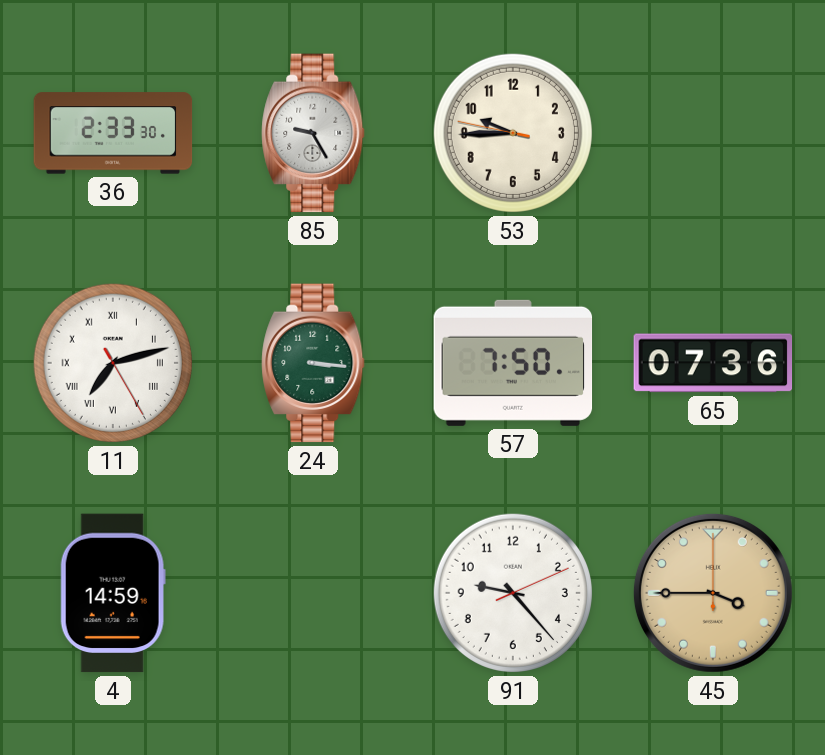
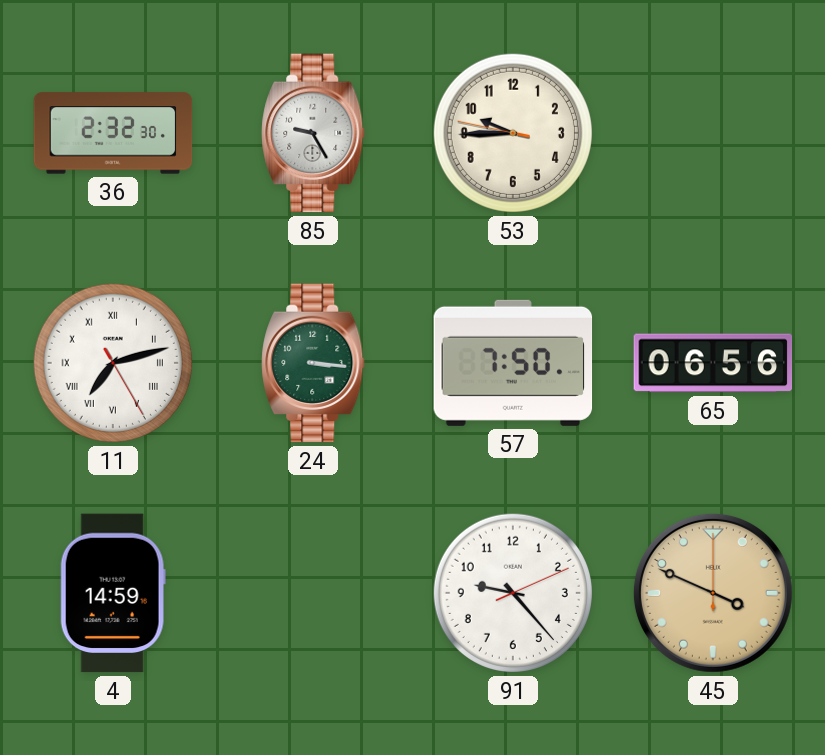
36: 2:33 -> 2:32
65: 07:36 -> 06:56
45: 3:45 -> 3:49
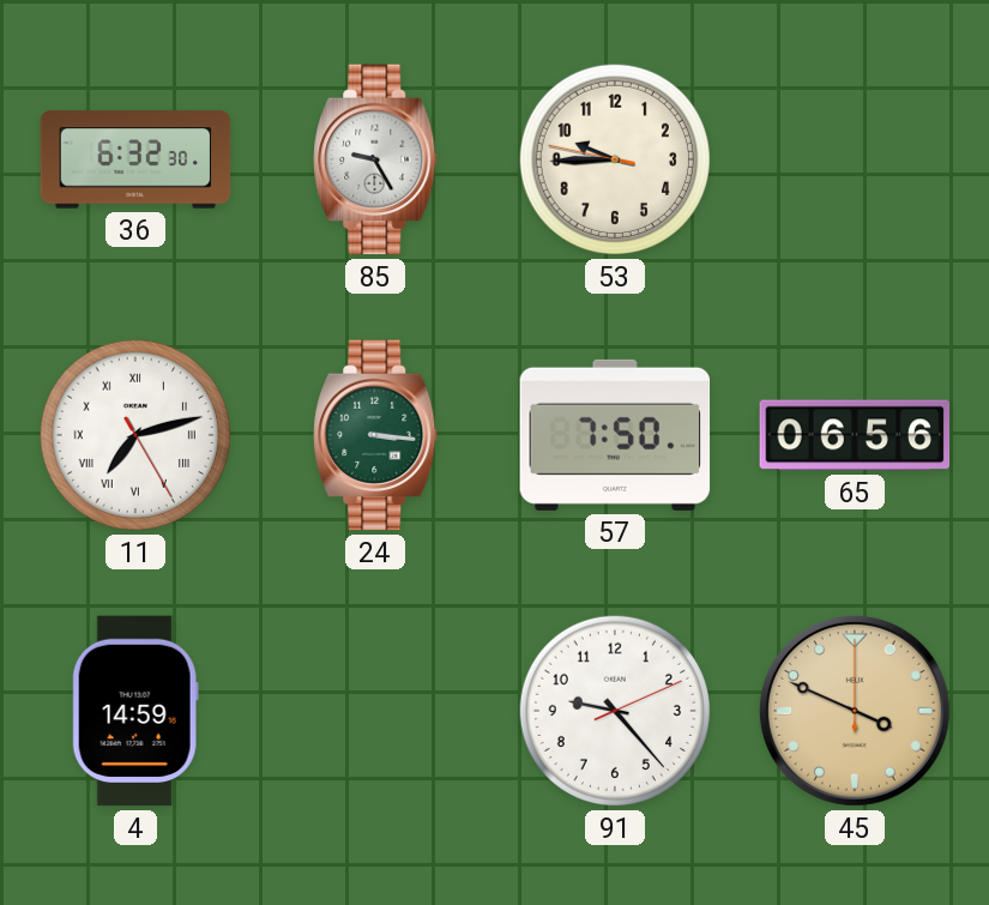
36: 2:32 -> 6:32
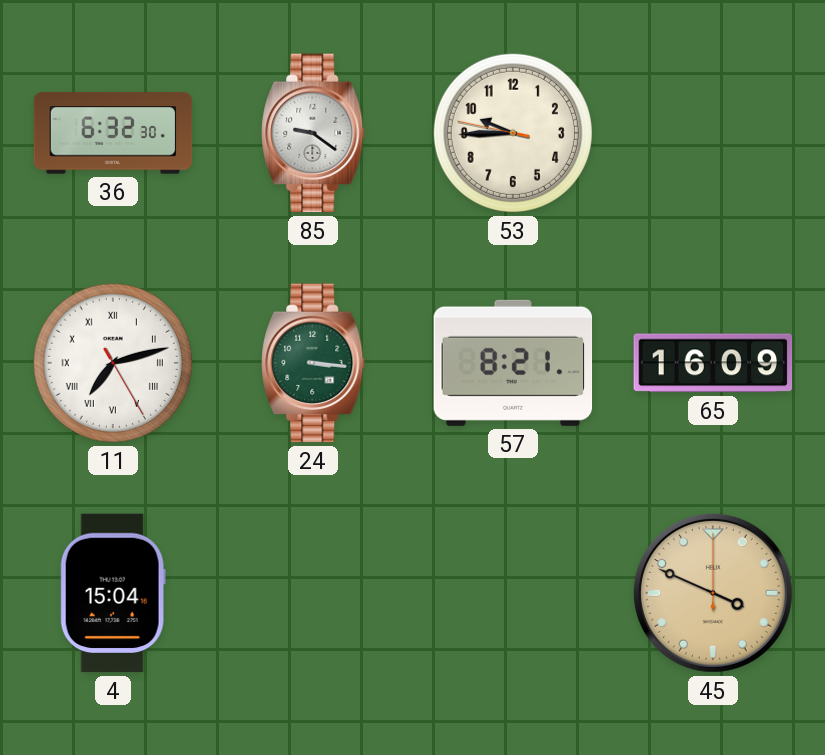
85: 9:25 -> 9:21
57: 7:50 -> 8:21
65: 06:56 -> 16:09
4: 14:59 -> 15:04
91: 9:23 -> none
